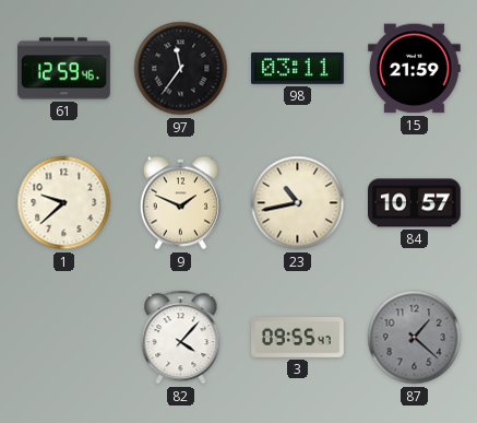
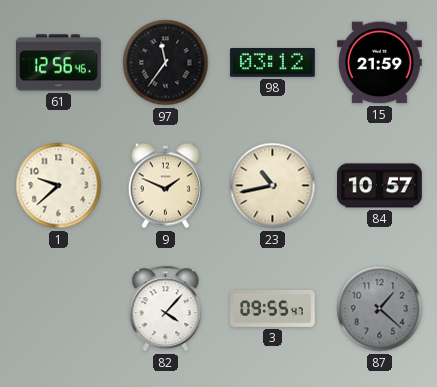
61: 12:59 -> 12:56
98: 03:11 -> 03:12
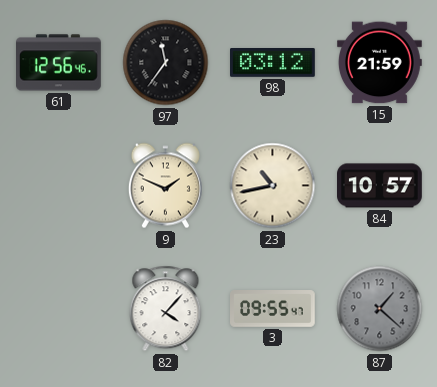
1: 9:38 -> none
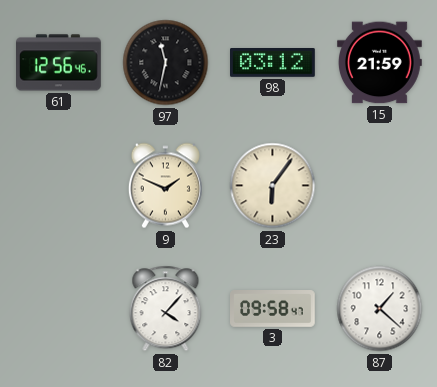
97: 11:36 -> 11:32
23: 10:43 -> 6:06
84: 10:57 -> none
3: 09:55 -> 09:58
87 dial: grey -> white
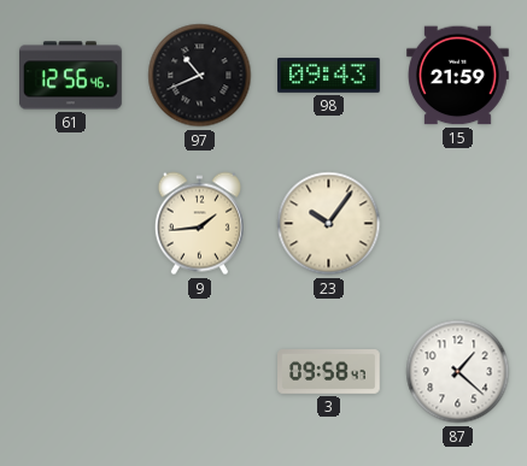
97: 11:32 -> 10:41
98: 03:12 -> 09:43
9: 1:49 -> 1:44
23: 6:06 -> 10:06
82: 4:07 -> none
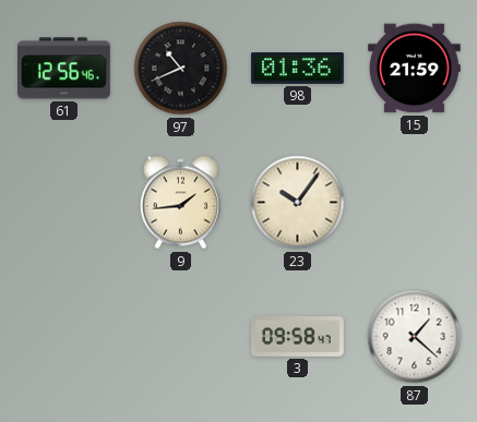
98: 09:43 -> 01:36
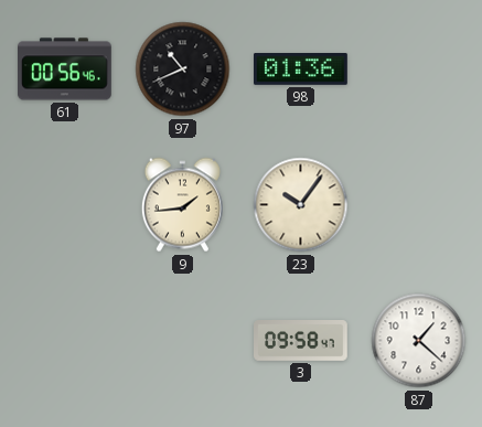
61: 12:56 -> 00:56
15: 21:59 -> none
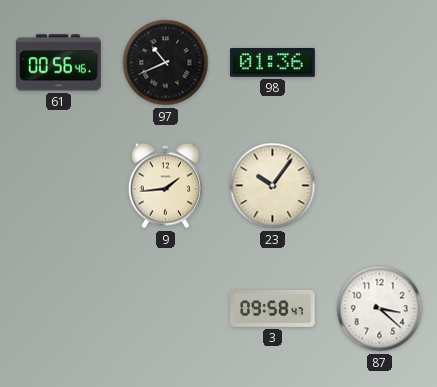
87: 1:22 -> 3:22
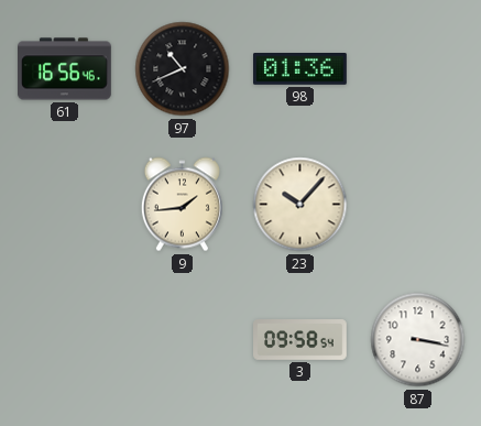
61: 00:56 -> 16:56
23: 10:06 -> 10:07
3: 09:58:47 -> 09:58:54
87: 3:22 -> 3:17
